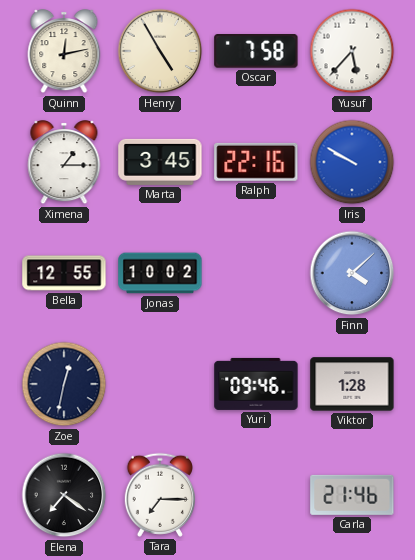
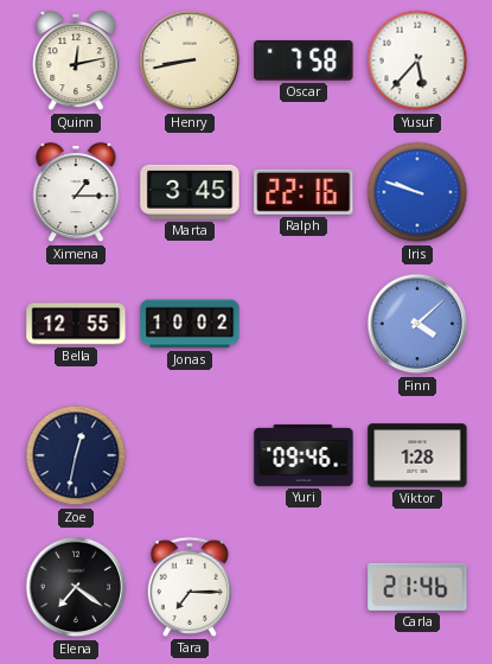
Henry: 4:55 -> 8:43
Iris: 9:50 -> 9:48
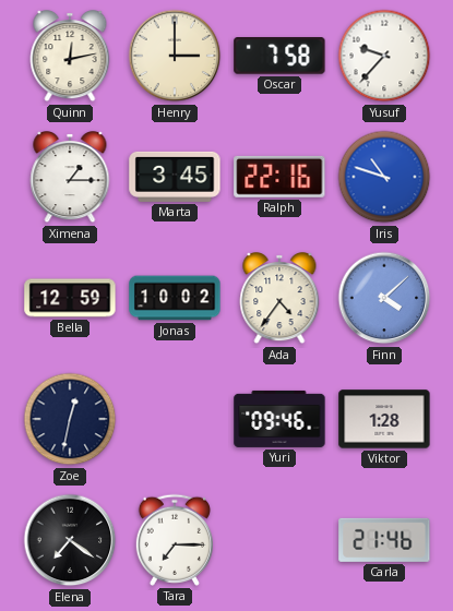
Henry: 8:43 -> 3:00
Yusuf: 5:37 -> 9:37
Iris: 9:48 -> 10:48
Bella: 12:55 -> 12:59
Ada: none -> 4:36
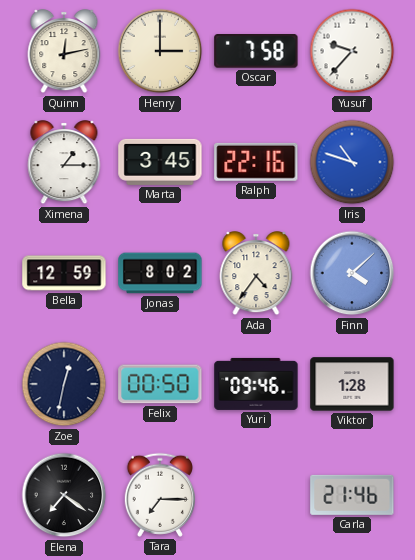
Jonas: 10:02 -> 8:02
Felix: none -> 00:50
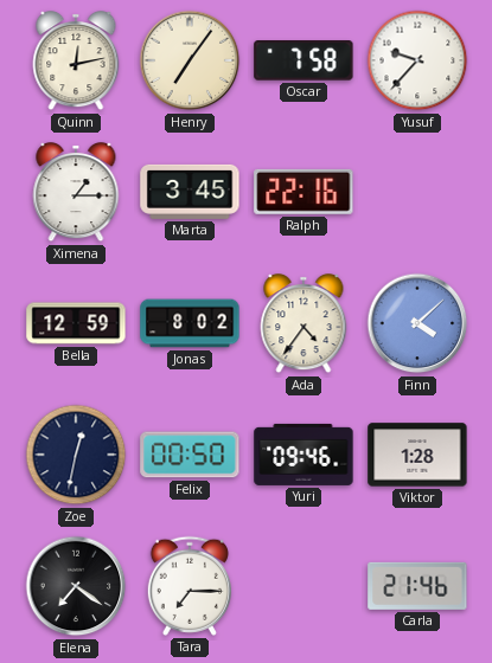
Henry: 3:00 -> 7:06
Iris: 10:48 -> none
